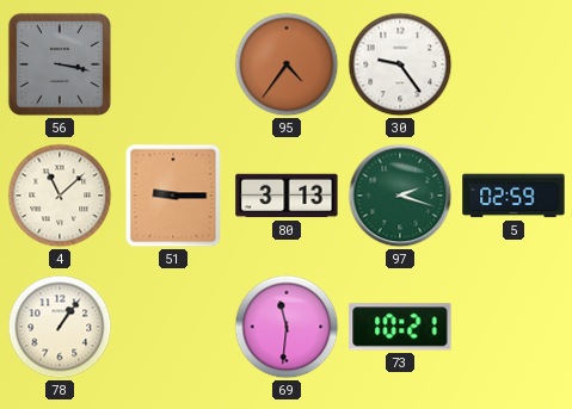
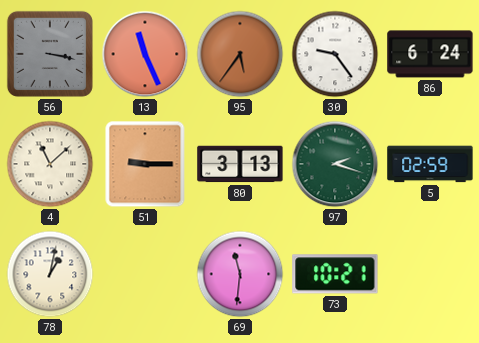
13: none -> 11:26
95: 4:36 -> 5:36
86: none -> 6:24
78: 1:06 -> 1:02
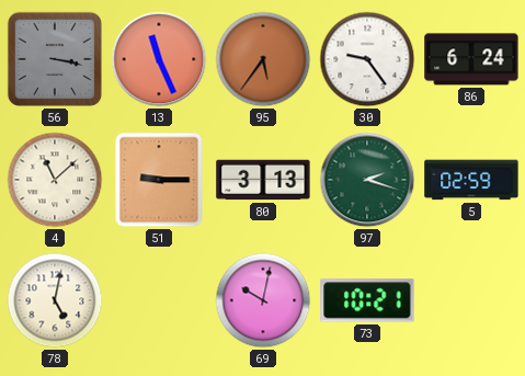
78: 1:02 -> 5:02
69: 11:31 -> 10:02
